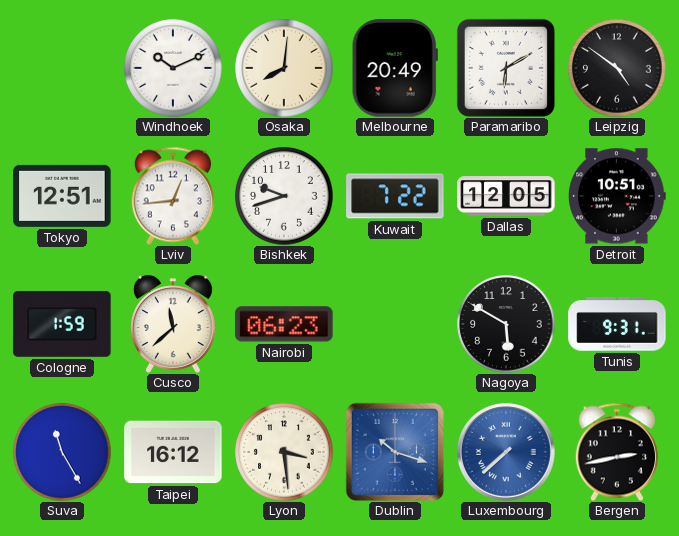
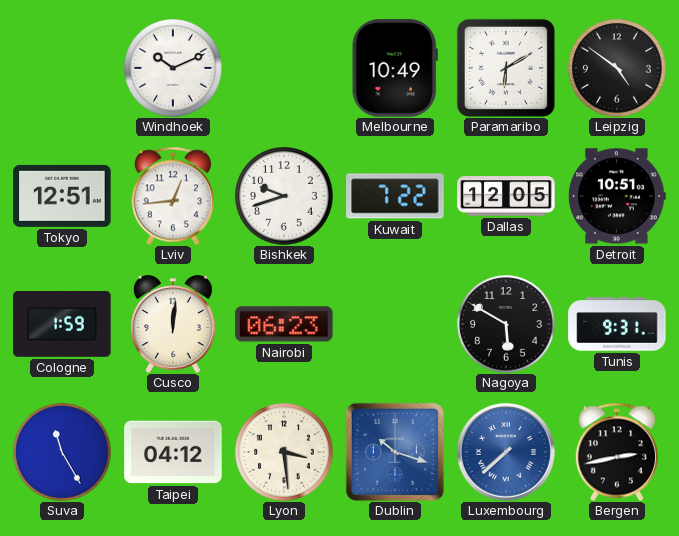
Osaka: 8:01 -> none
Melbourne: 20:49 -> 10:49
Cusco: 11:38 -> 12:01
Taipei: 16:12 -> 04:12
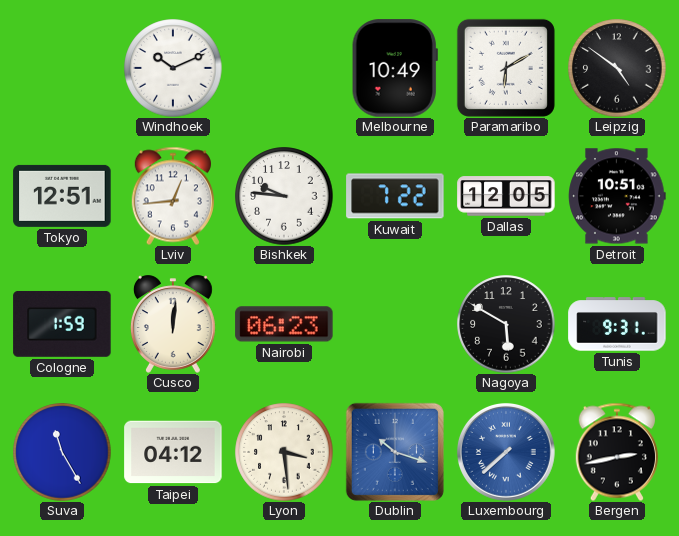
Bishkek: 9:42 -> 9:46
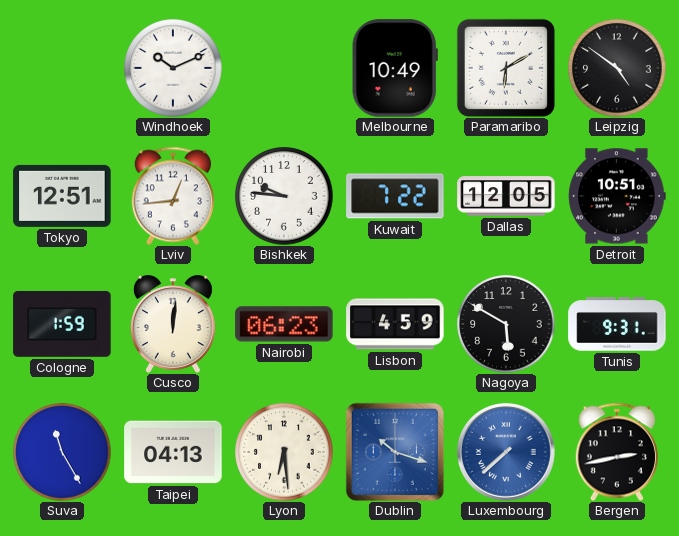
Lisbon: none -> 4:59
Taipei: 04:12 -> 04:13
Lyon: 3:29 -> 6:29
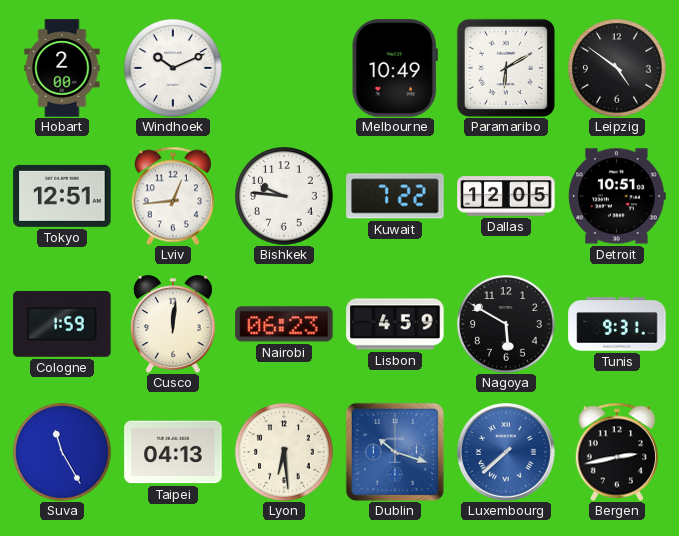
Hobart: none -> 2:00
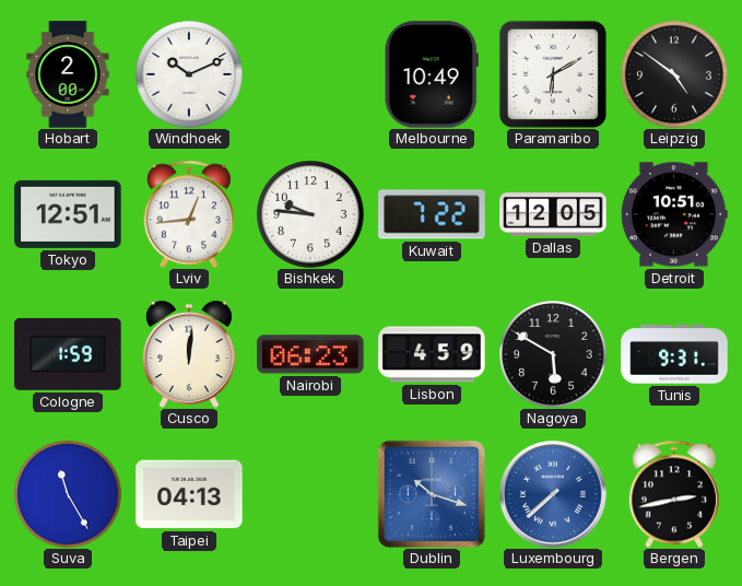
Lyon: 6:29 -> none
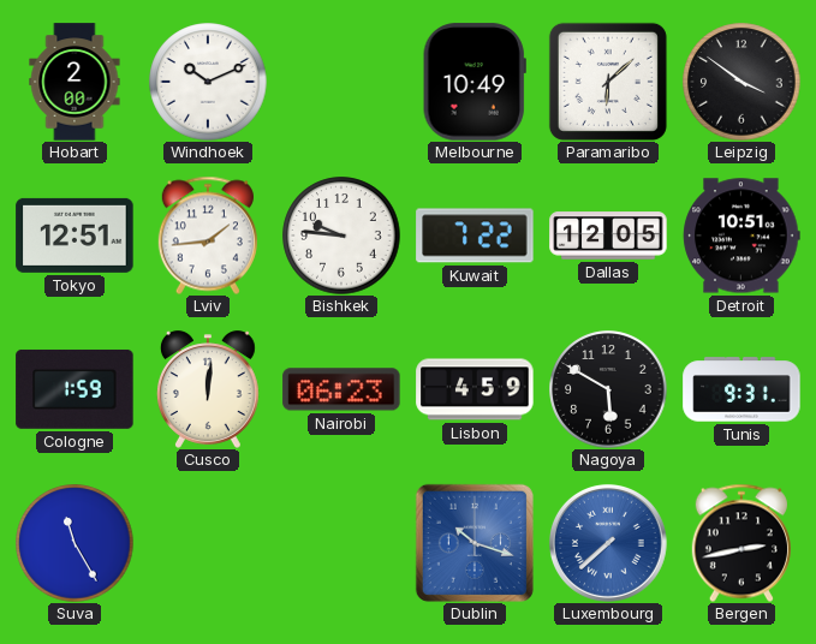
Paramaribo: 6:10 -> 6:08
Leipzig: 4:51 -> 3:51
Lviv: 12:44 -> 1:44
Taipei: 04:13 -> none
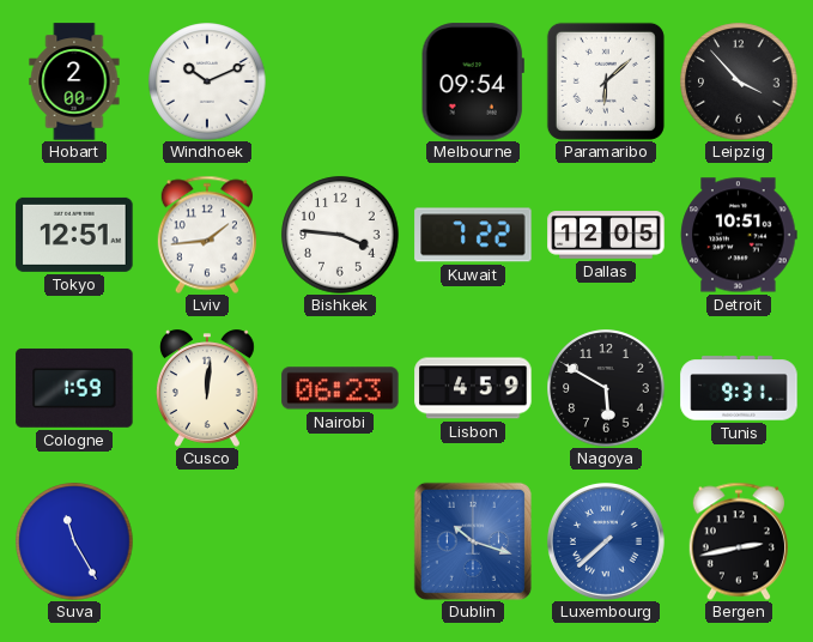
Melbourne: 10:49 -> 09:54
Leipzig: 3:51 -> 3:53
Bishkek: 9:46 -> 3:46
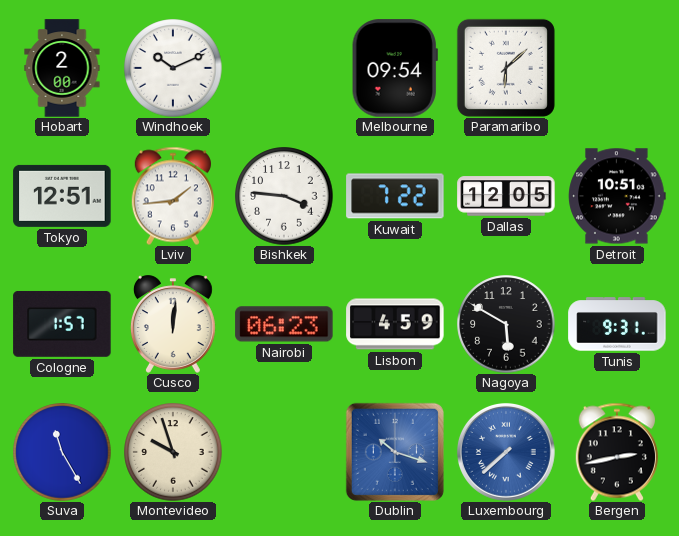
Leipzig: 3:53 -> none
Cologne: 1:59 -> 1:57
Montevideo: none -> 9:57
